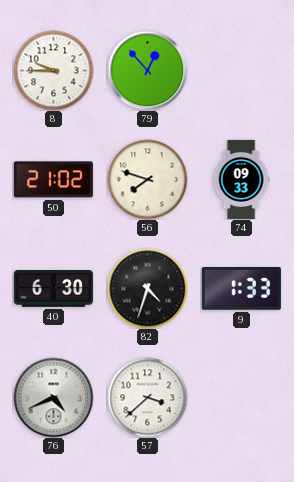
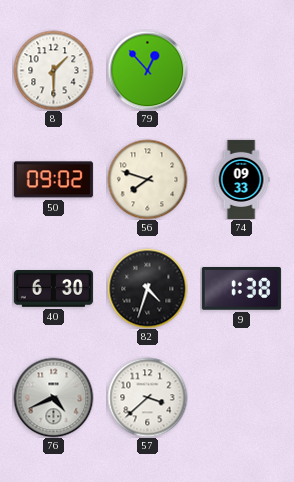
8: 9:45 -> 1:30
50: 21:02 -> 09:02
9: 1:33 -> 1:38
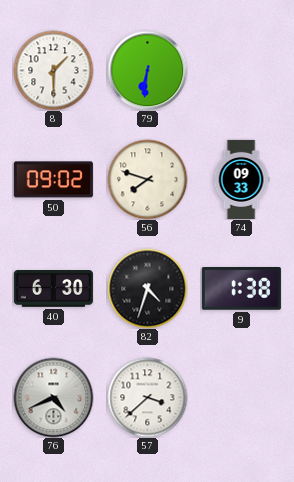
79: 12:53 -> 6:31
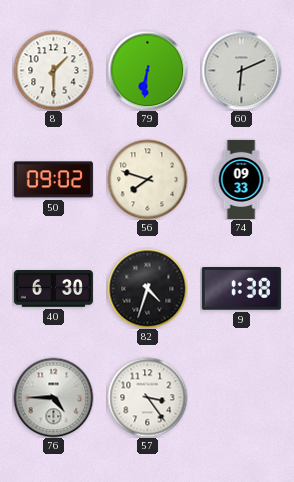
60: none -> 6:11
76: 4:41 -> 4:45
57: 3:38 -> 3:24
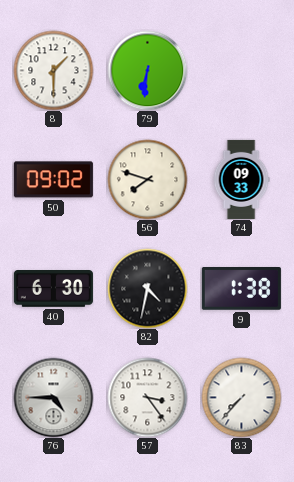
60: 6:11 -> none
82: 4:33 -> 4:32
83: none -> 7:37
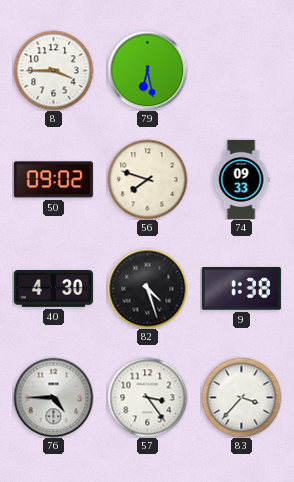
8: 1:30 -> 3:45
79: 6:31 -> 6:28
40: 6:30 -> 4:30
82: 4:32 -> 4:27
83: 7:37 -> 3:37
